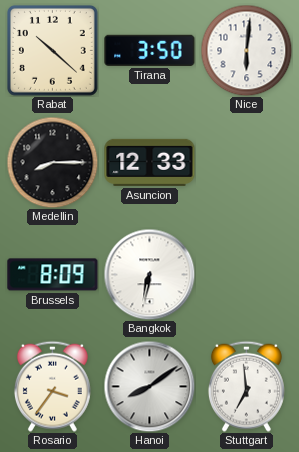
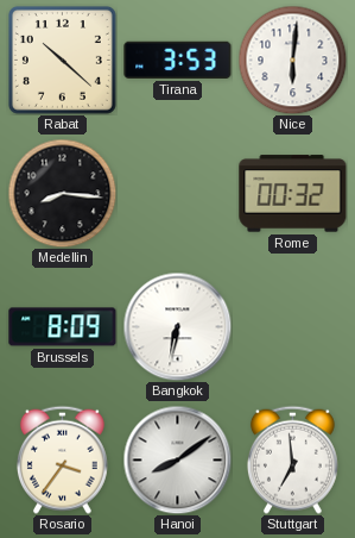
Tirana: 3:50 -> 3:53
Medellin: 8:15 -> 8:16
Asuncion: 12:33 -> none
Rome: none -> 00:32
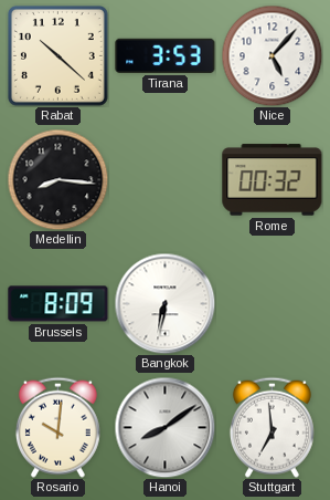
Nice: 6:01 -> 5:07
Rosario: 3:36 -> 10:01
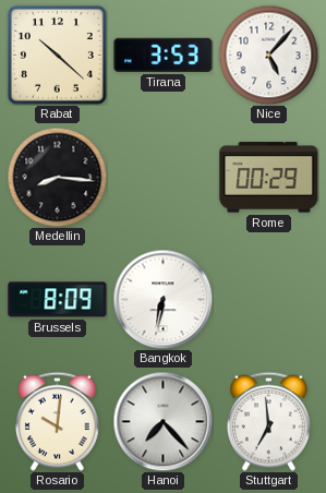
Rome: 00:32 -> 00:29
Hanoi: 8:09 -> 7:23
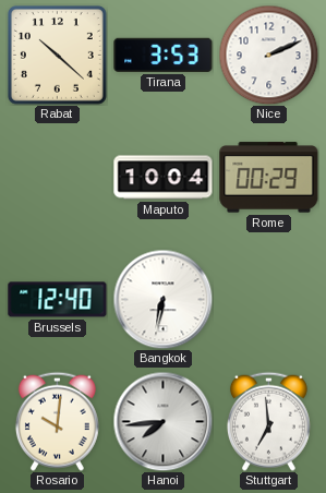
Nice: 5:07 -> 2:11
Medellin: 8:16 -> none
Maputo: none -> 10:04
Brussels: 8:09 -> 12:40
Hanoi: 7:23 -> 7:44
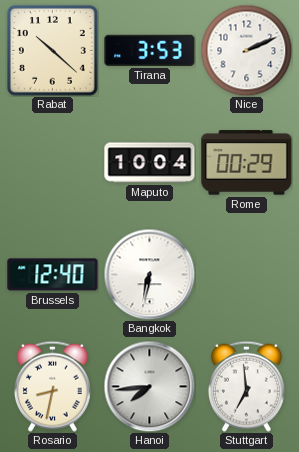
Rosario: 10:01 -> 8:32
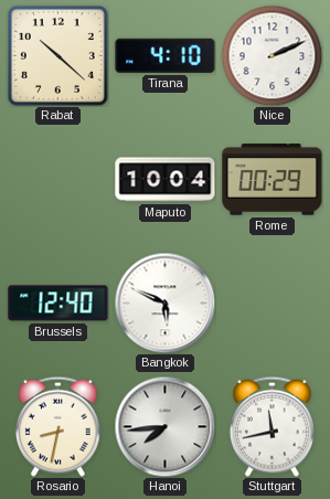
Tirana: 3:53 -> 4:10
Bangkok: 6:32 -> 5:49
Stuttgart: 6:59 -> 11:43
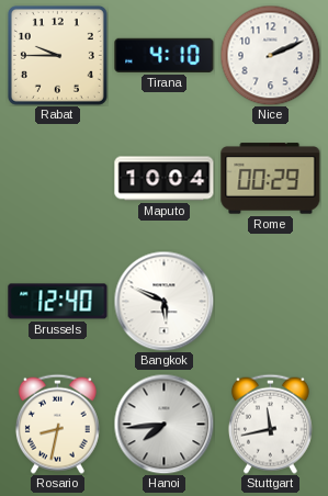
Rabat: 10:22 -> 9:45
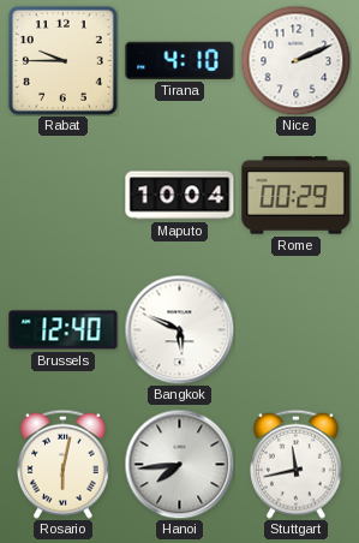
Rosario: 8:32 -> 6:02
